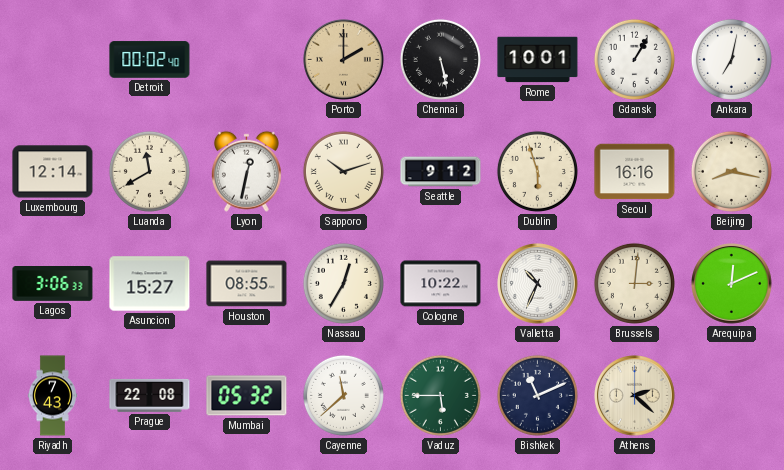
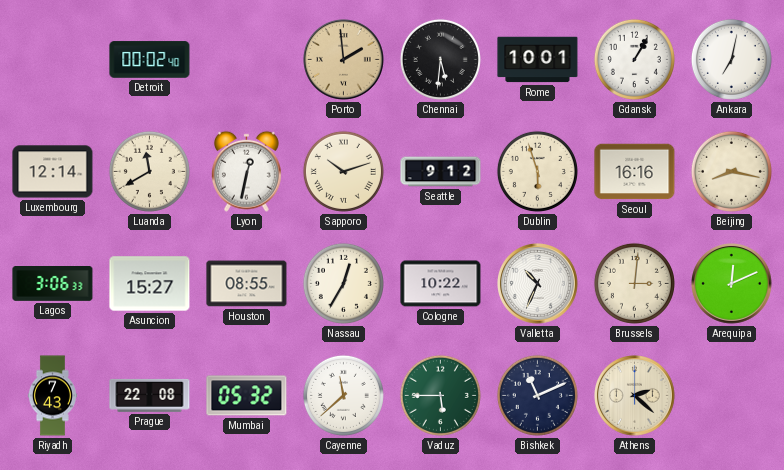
Porto: 2:00 -> 1:59
Chennai: 5:28 -> 5:31
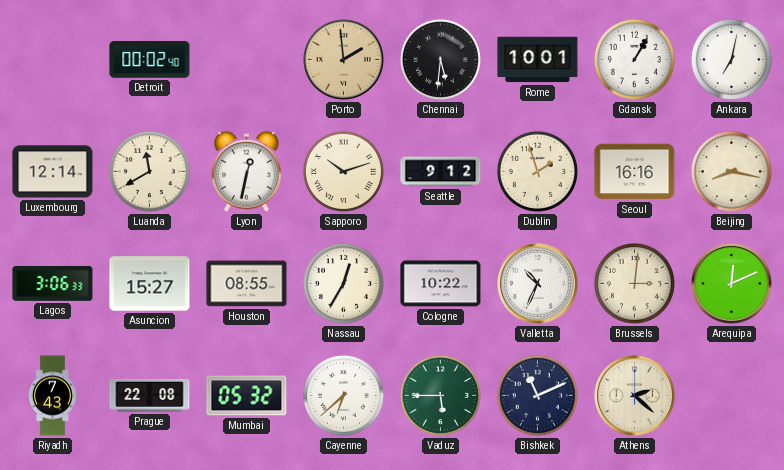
Dublin: 5:57 -> 1:57
Cayenne: 11:38 -> 6:38
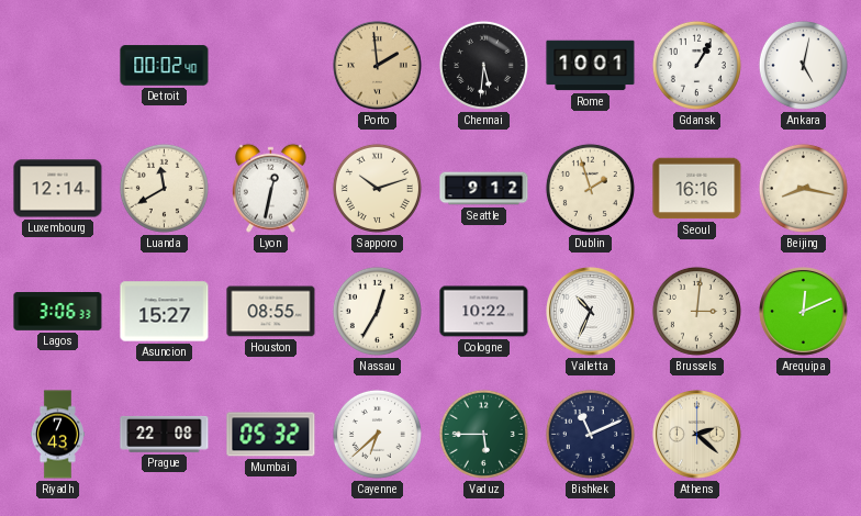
Ankara: 7:02 -> 5:02
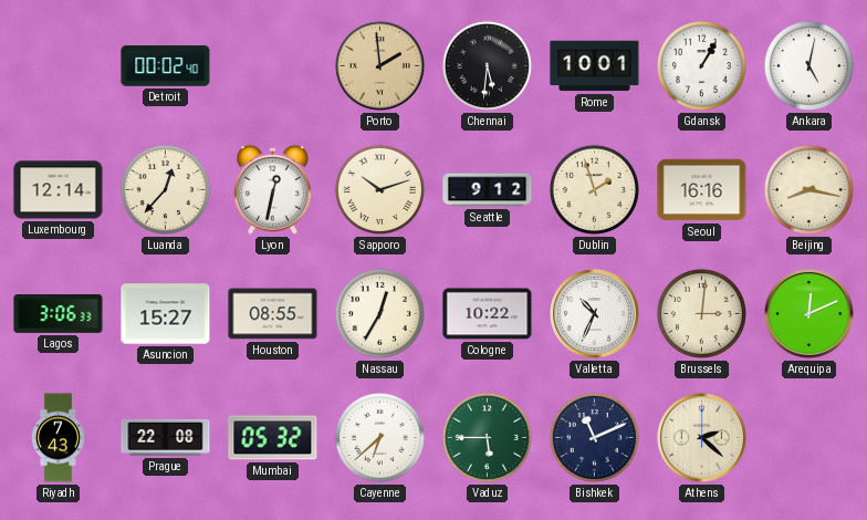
Luanda: 11:40 -> 12:37
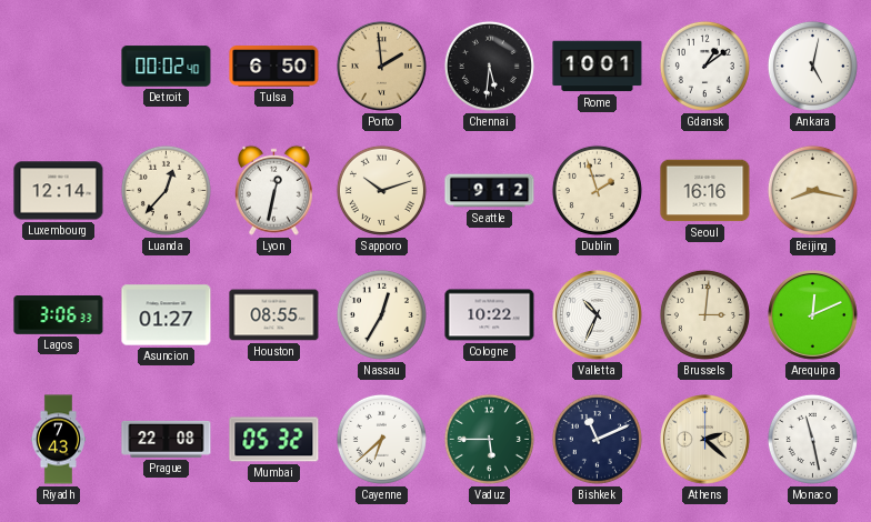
Tulsa: none -> 6:50
Gdansk: 1:05 -> 1:09
Asuncion: 15:27 -> 01:27
Monaco: none -> 11:28
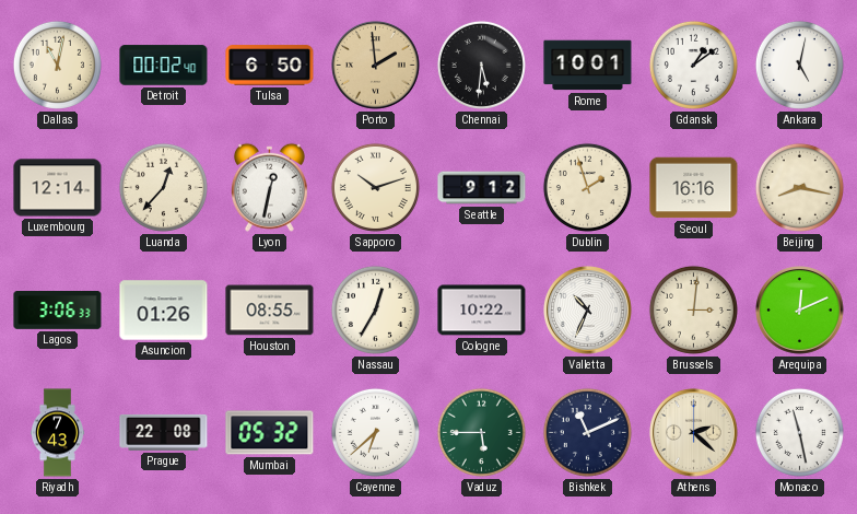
Dallas: none -> 11:02
Asuncion: 01:27 -> 01:26
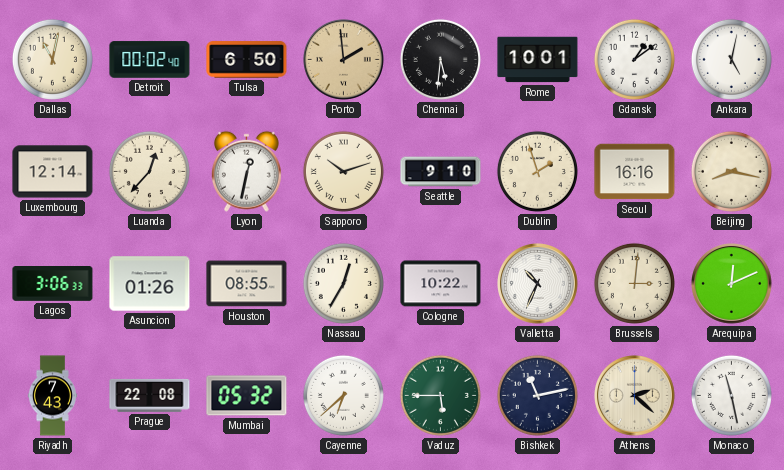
Seattle: 9:12 -> 9:10
Bishkek: 11:11 -> 11:13
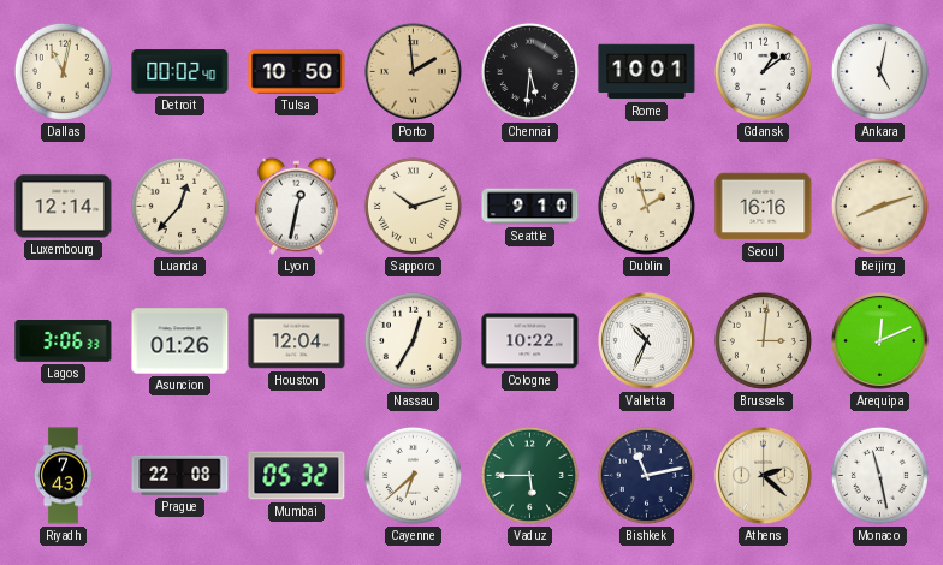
Tulsa: 6:50 -> 10:50
Beijing: 8:17 -> 8:12
Houston: 08:55 -> 12:04
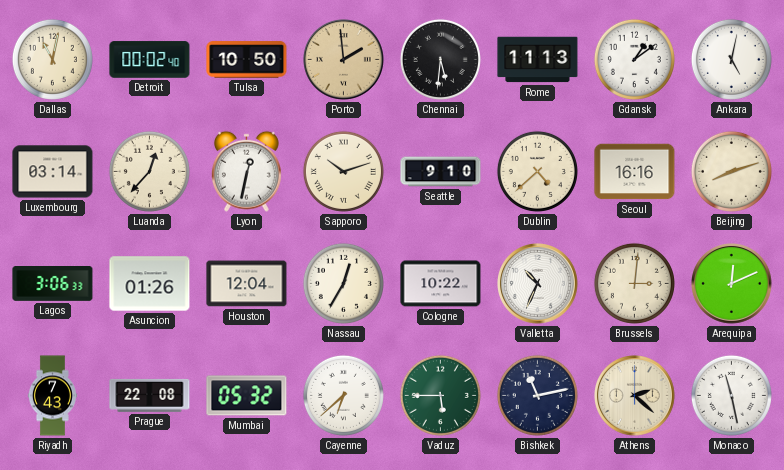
Rome: 10:01 -> 11:13
Luxembourg: 12:14 -> 03:14
Dublin: 1:57 -> 4:38
